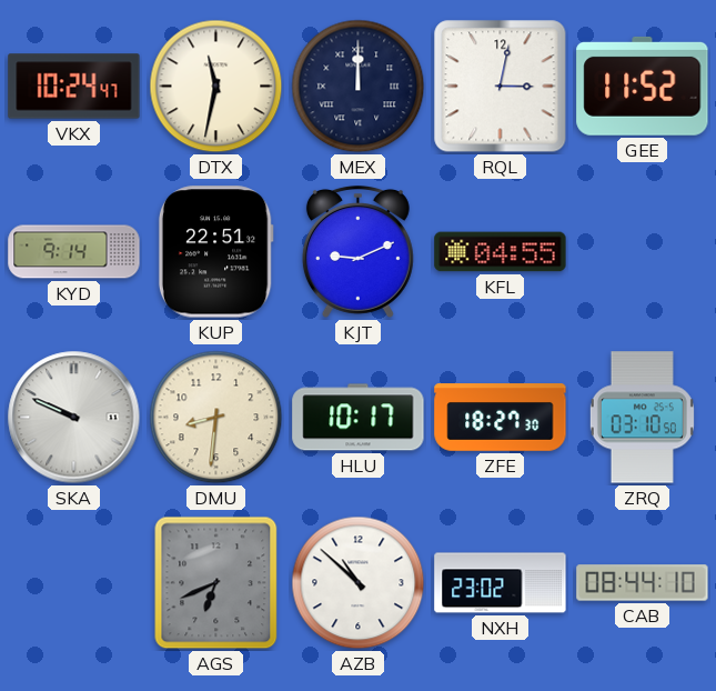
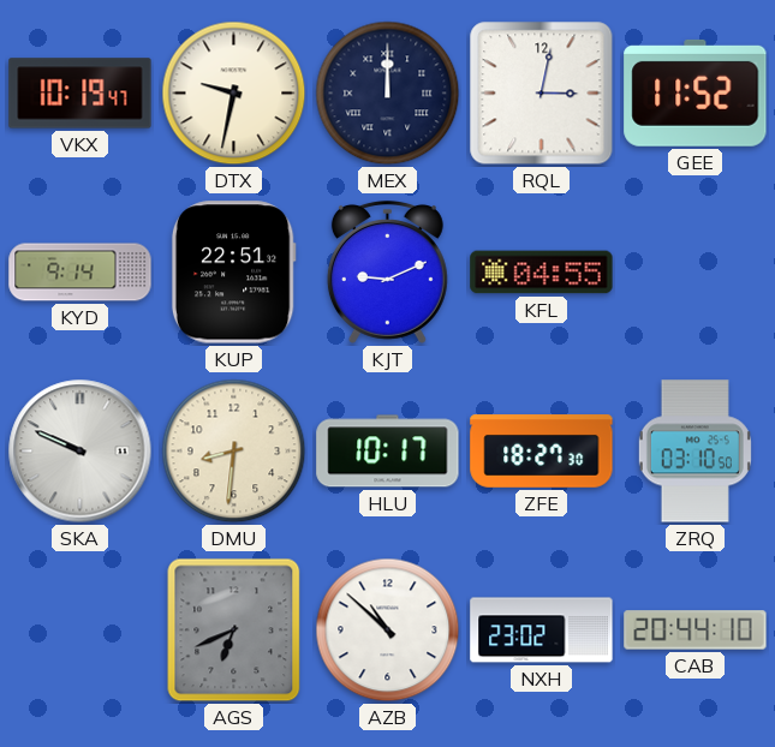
VKX: 10:24 -> 10:19
DTX: 11:32 -> 9:32
CAB: 08:44 -> 20:44
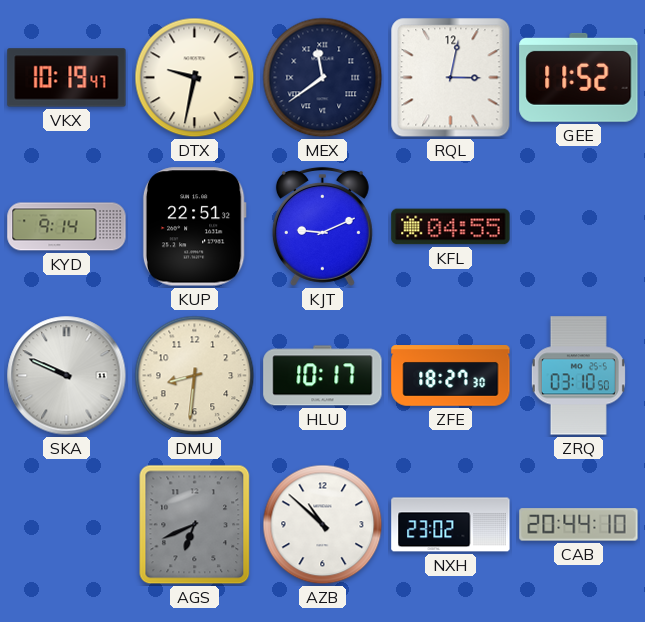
MEX: 12:00 -> 11:39
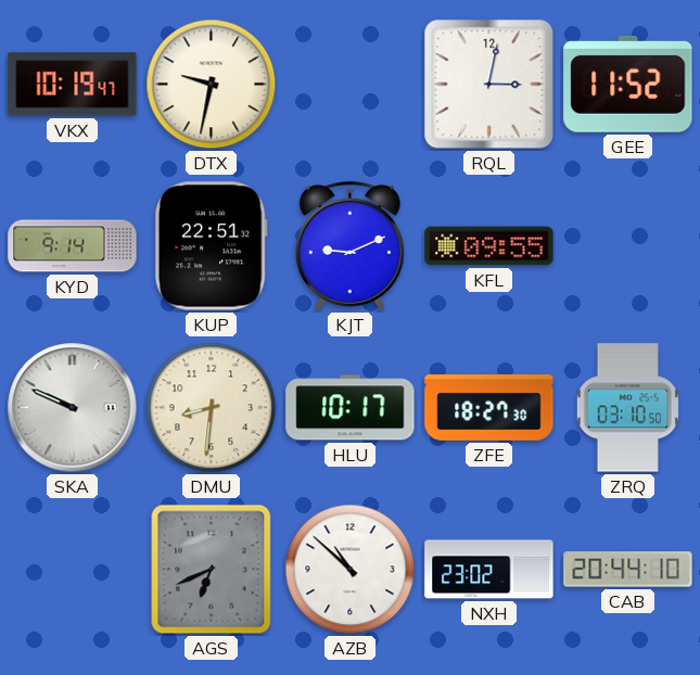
MEX: 11:39 -> none
KFL: 04:55 -> 09:55
